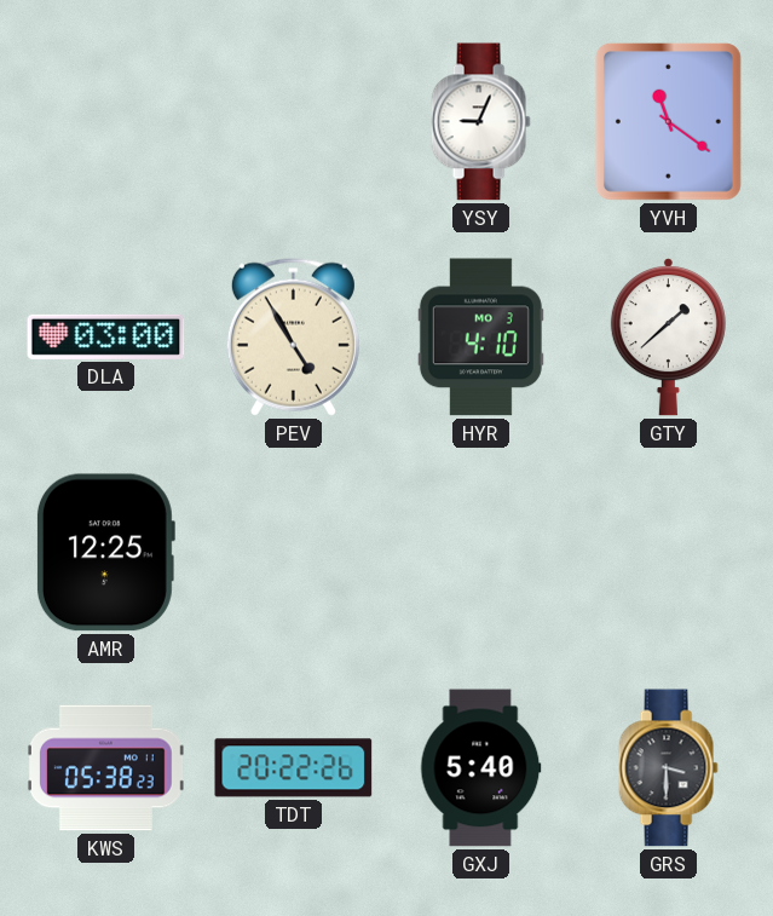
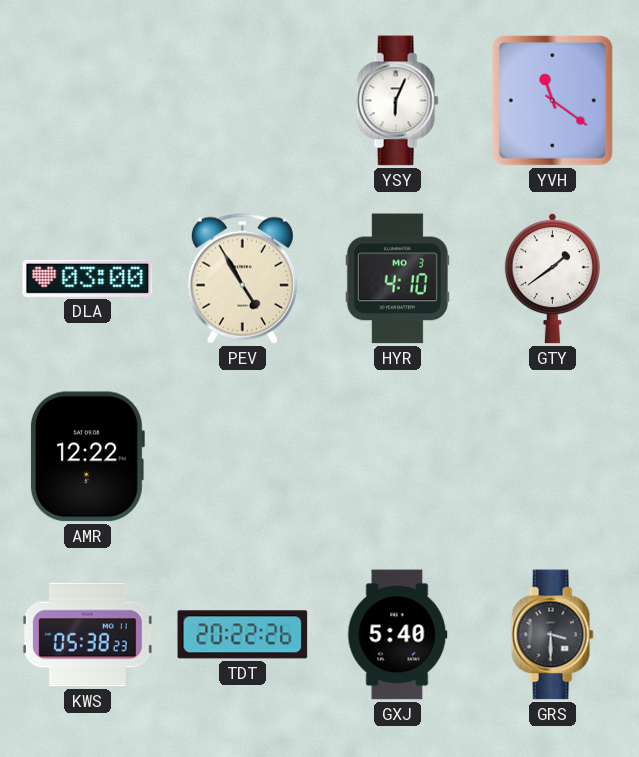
YSY: 9:04 -> 6:04
GTY: 1:38 -> 1:39
AMR: 12:25 -> 12:22
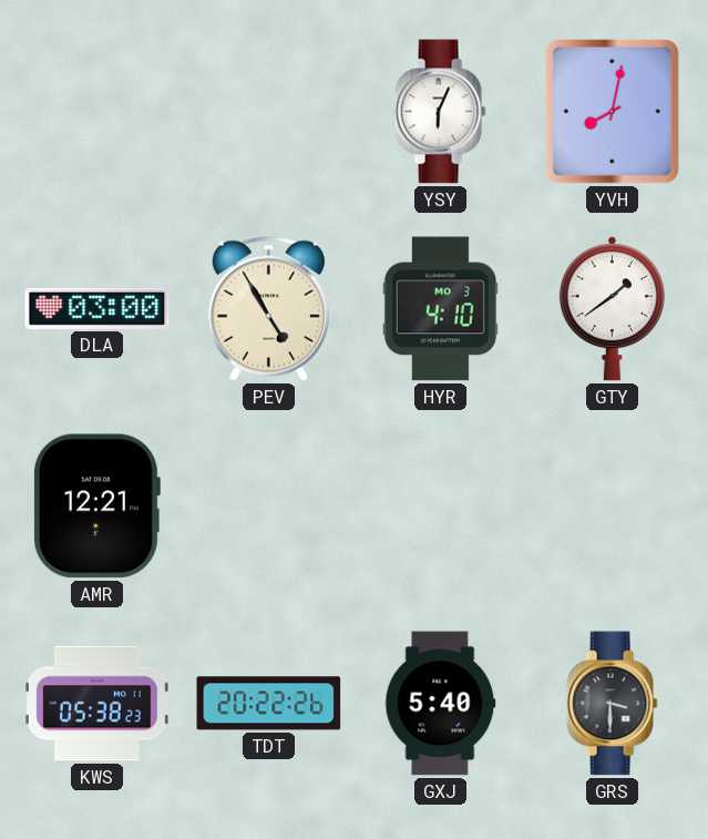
YVH: 11:21 -> 8:02
AMR: 12:22 -> 12:21
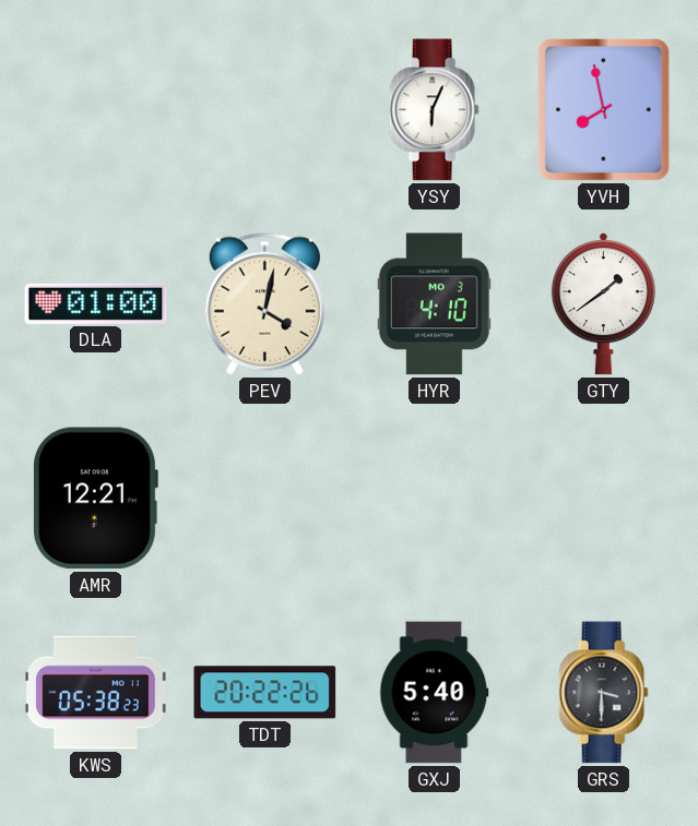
YVH: 8:02 -> 7:58
DLA: 03:00 -> 01:00
PEV: 4:55 -> 4:02
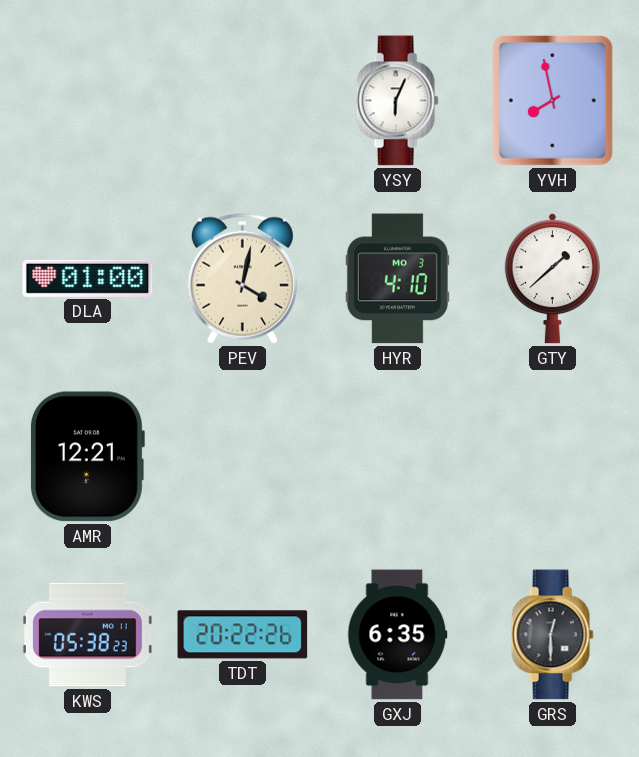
GTY: 1:39 -> 1:38
GXJ: 5:40 -> 6:35
GRS: 3:30 -> 12:30
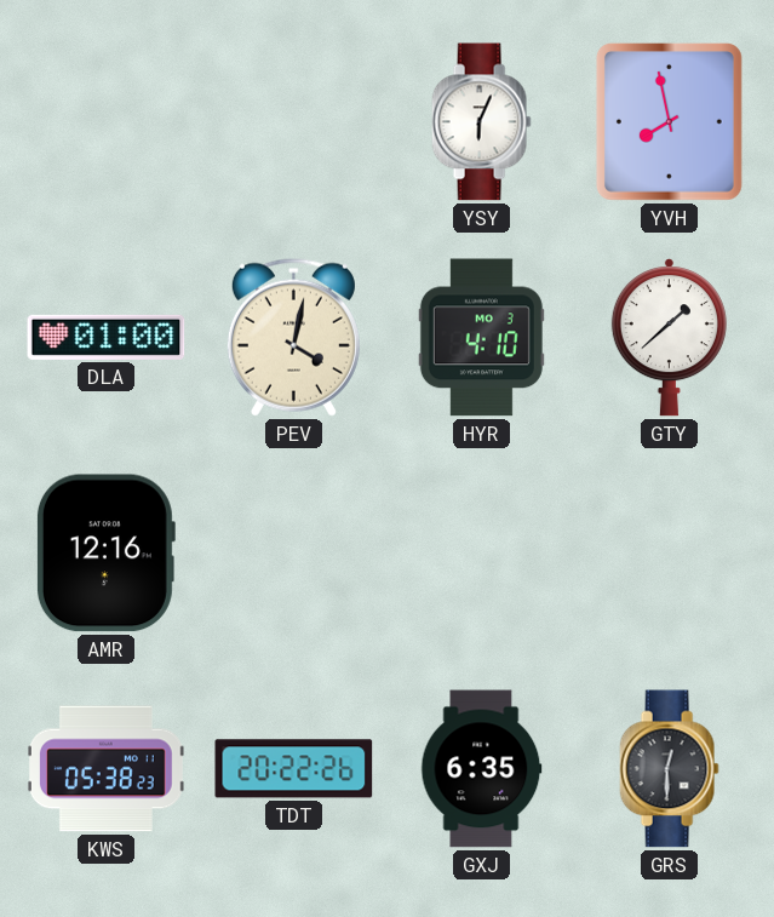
AMR: 12:21 -> 12:16
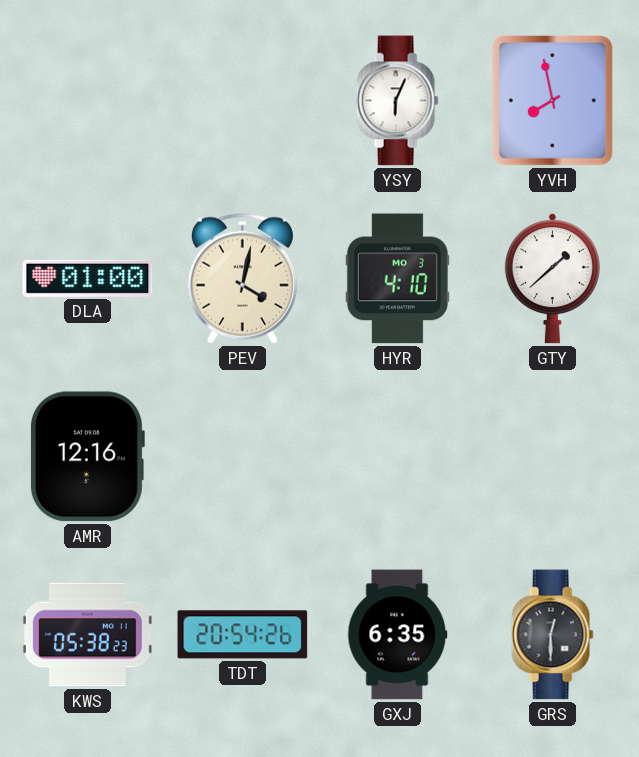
TDT: 20:22 -> 20:54
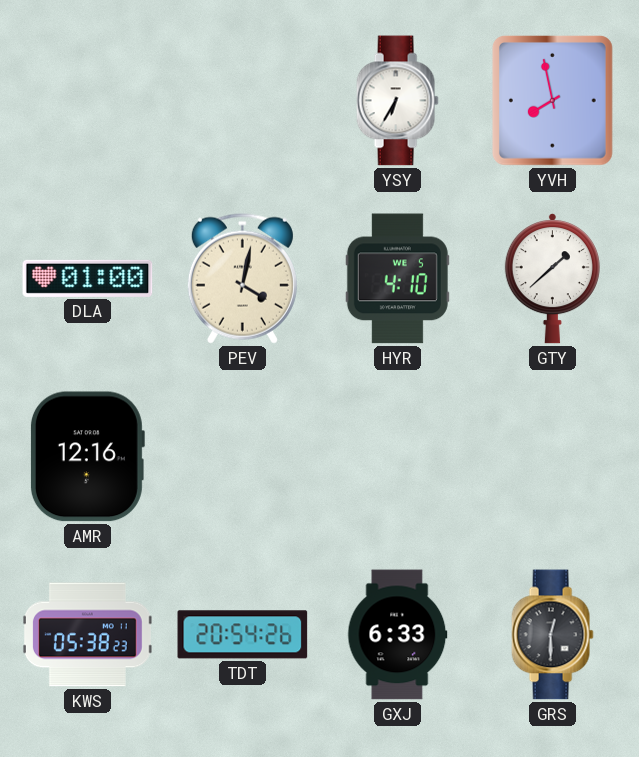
YSY: 6:04 -> 6:35
HYR date: MO 3 -> WE 5
GXJ: 6:35 -> 6:33
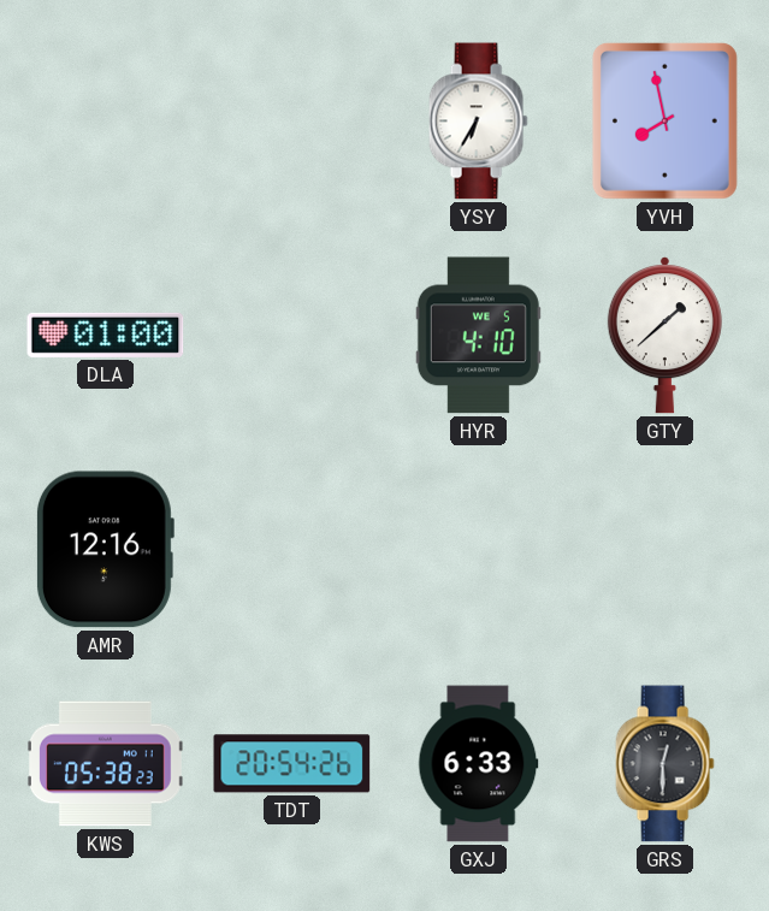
PEV: 4:02 -> none
